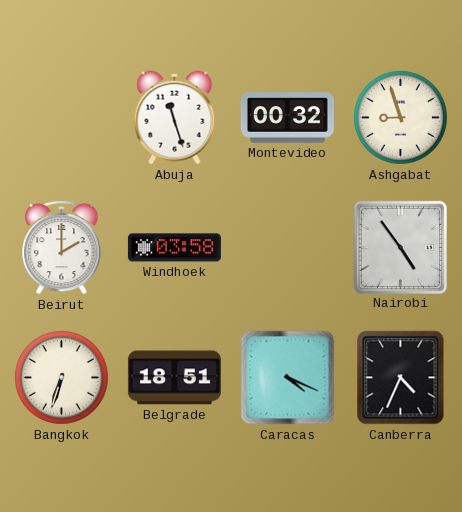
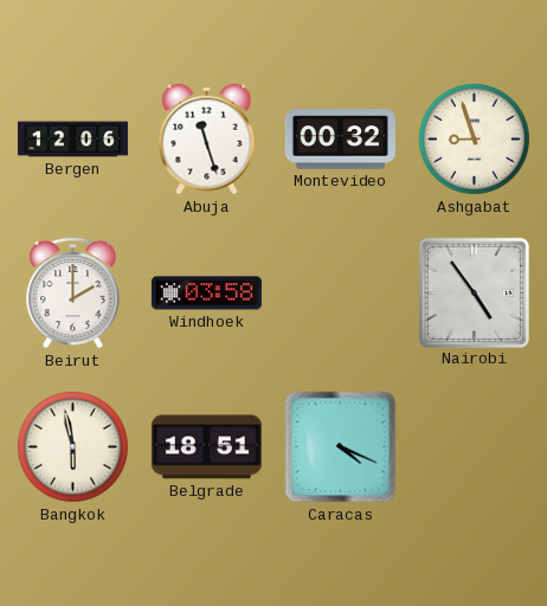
Bergen: none -> 12:06
Bangkok: 6:33 -> 5:58
Canberra: 4:34 -> none
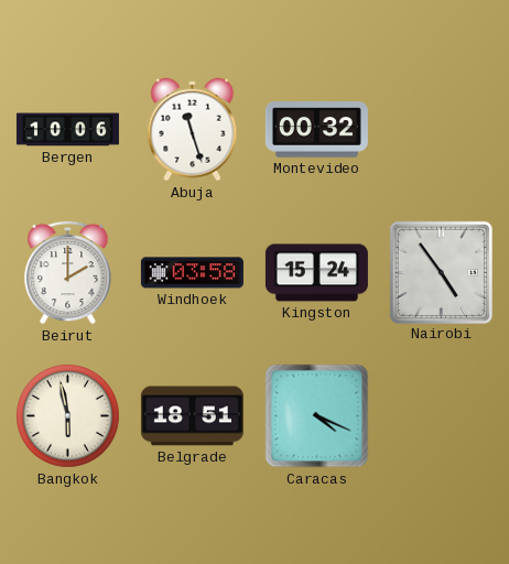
Bergen: 12:06 -> 10:06
Ashgabat: 8:57 -> none
Kingston: none -> 15:24
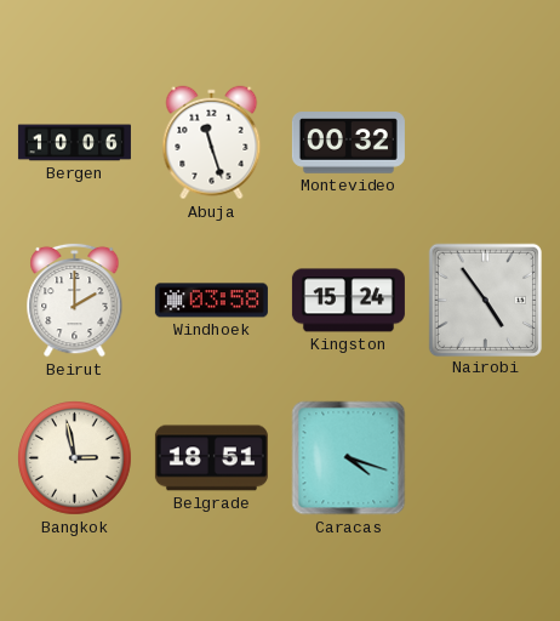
Bangkok: 5:58 -> 2:58
Caracas: 4:19 -> 4:18
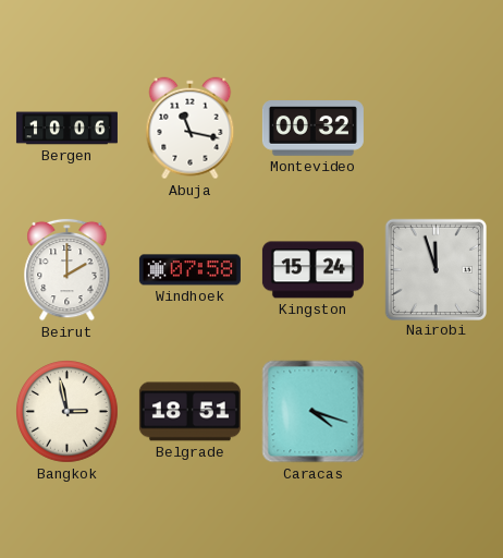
Abuja: 11:27 -> 11:17
Windhoek: 03:58 -> 07:58
Nairobi: 4:54 -> 11:57
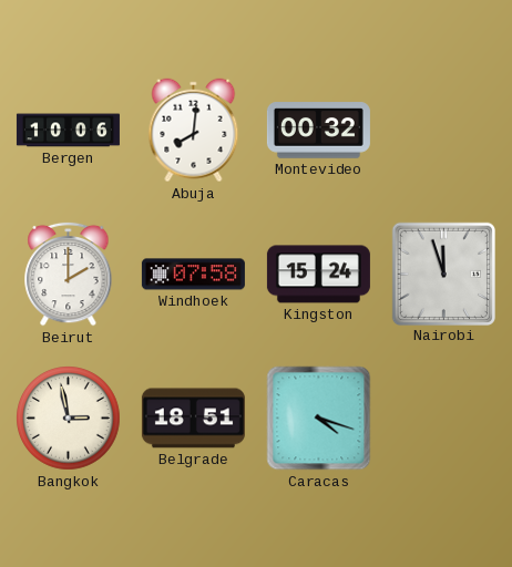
Abuja: 11:17 -> 8:01
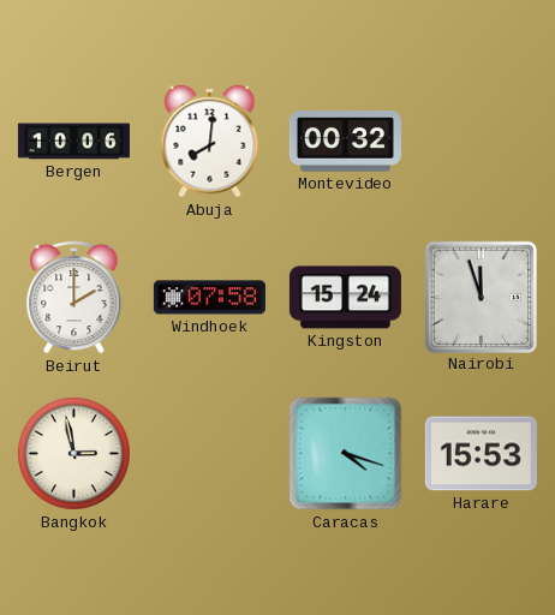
Belgrade: 18:51 -> none
Harare: none -> 15:53
